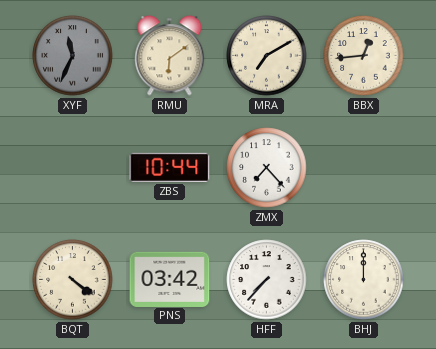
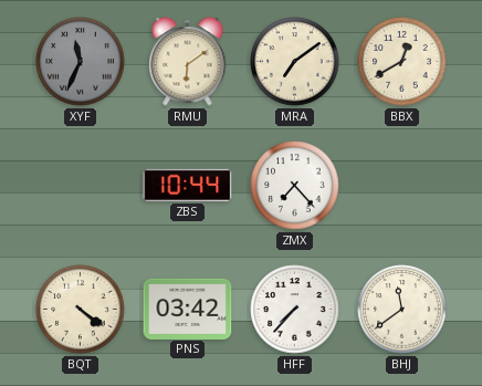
MRA: 7:10 -> 7:09
BBX: 12:44 -> 12:40
BHJ: 12:00 -> 11:39
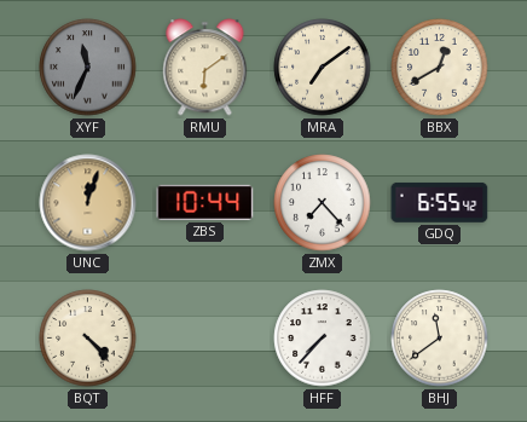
UNC: none -> 12:03
GDQ: none -> 6:55
BQT: 4:21 -> 4:23
PNS: 03:42 -> none
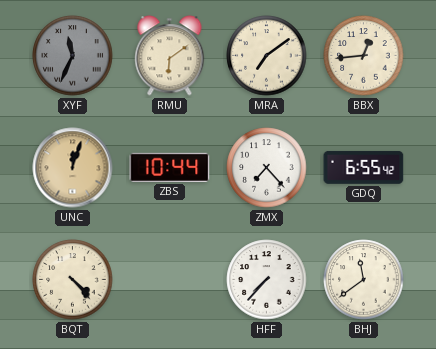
BBX: 12:40 -> 12:44
